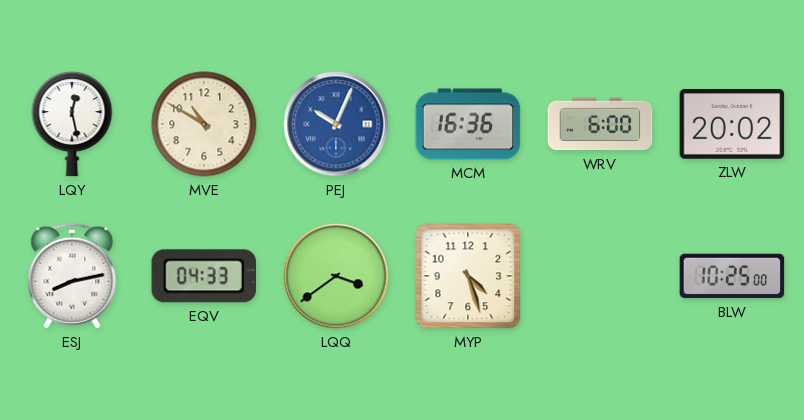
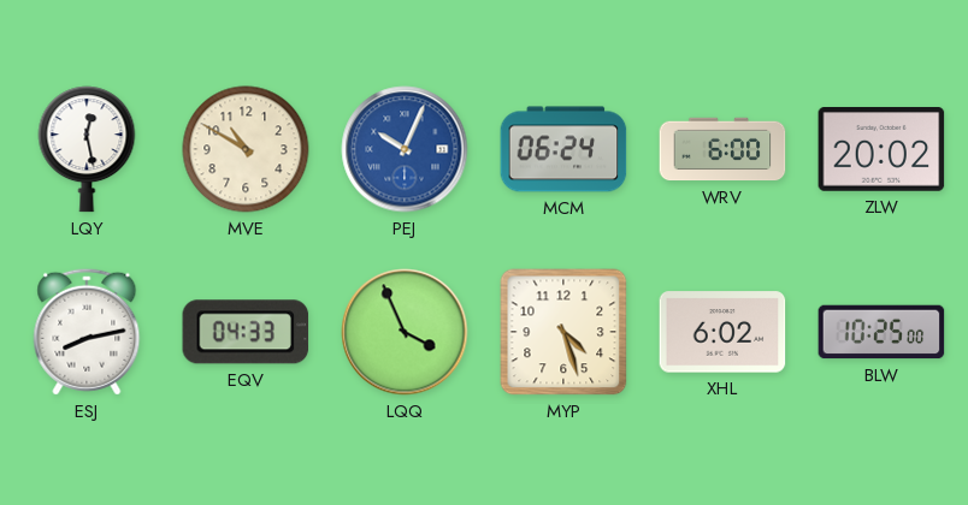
MCM: 16:36 -> 06:24
LQQ: 3:39 -> 3:56
XHL: none -> 6:02
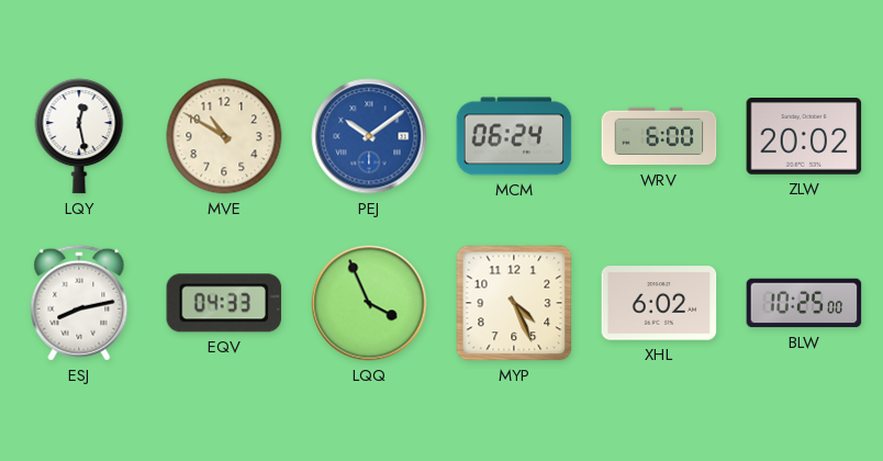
PEJ: 10:04 -> 10:09
MYP: 4:27 -> 4:26
